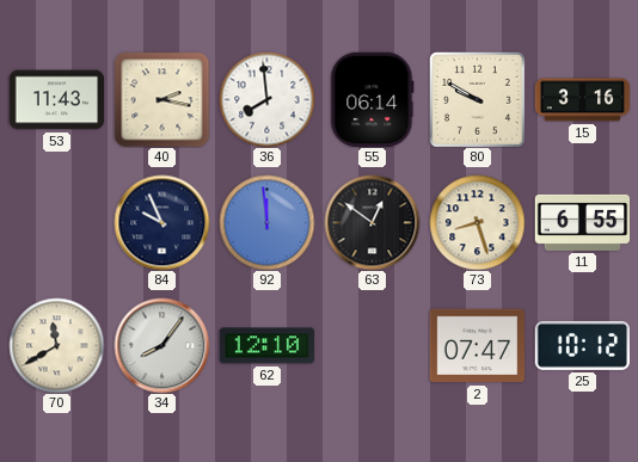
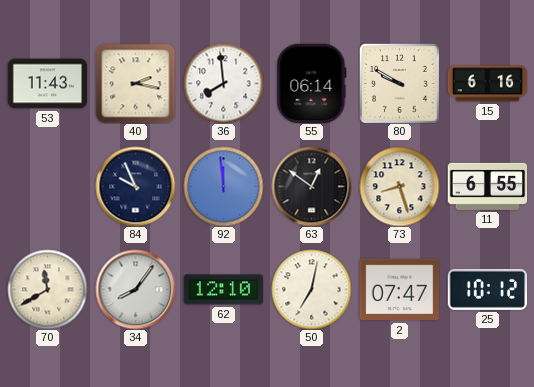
15: 3:16 -> 6:16
50: none -> 7:02
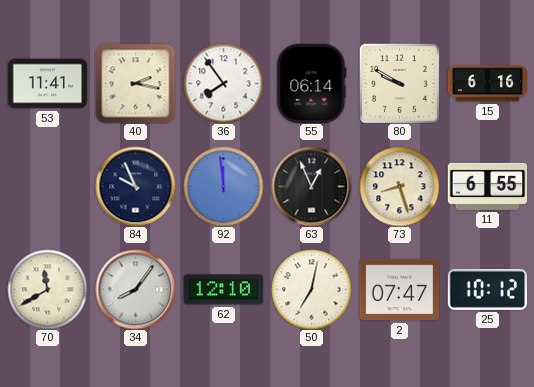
53: 11:43 -> 11:41
36: 7:59 -> 7:54
63: 12:51 -> 12:56
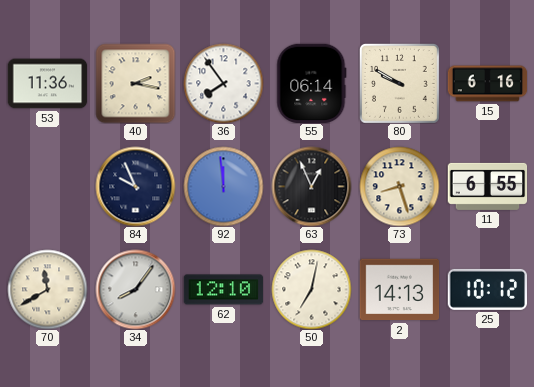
53: 11:41 -> 11:36
2: 07:47 -> 14:13
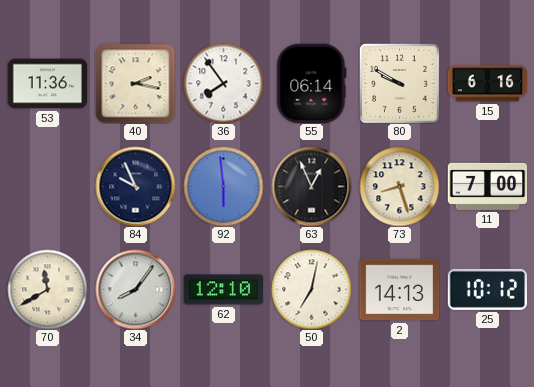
92: 11:59 -> 5:59
11: 6:55 -> 7:00
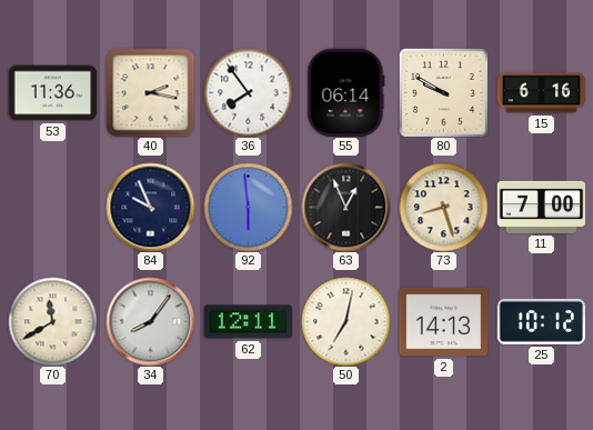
62: 12:10 -> 12:11
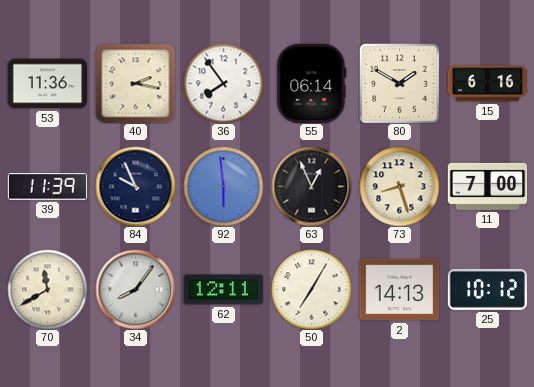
80: 9:50 -> 1:50
39: none -> 11:39
50: 7:02 -> 7:05
